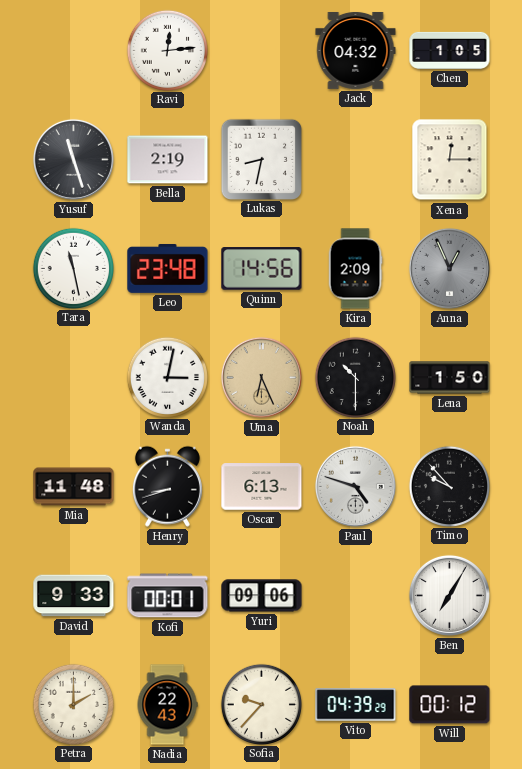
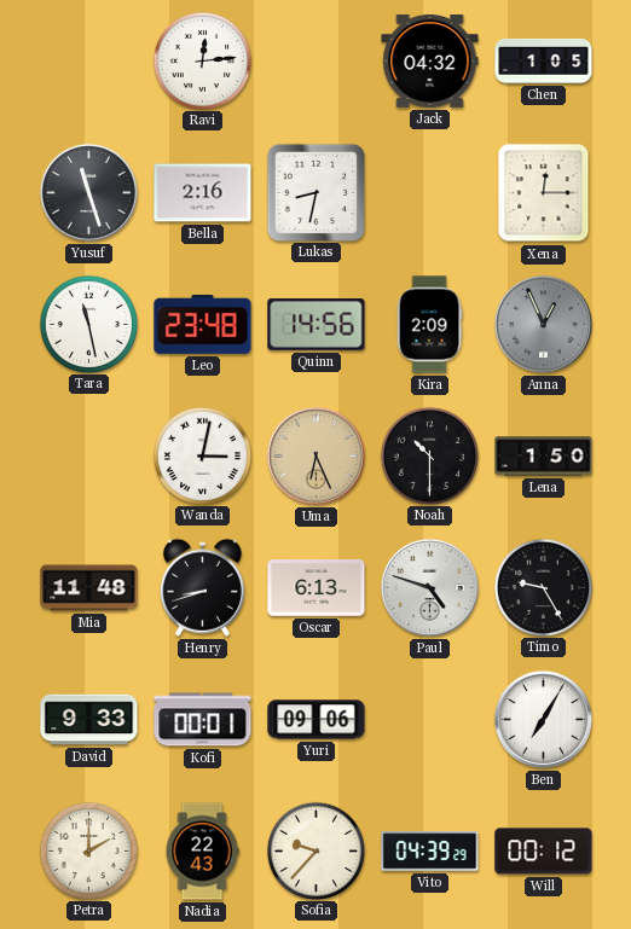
Bella: 2:19 -> 2:16
Timo: 9:53 -> 9:25
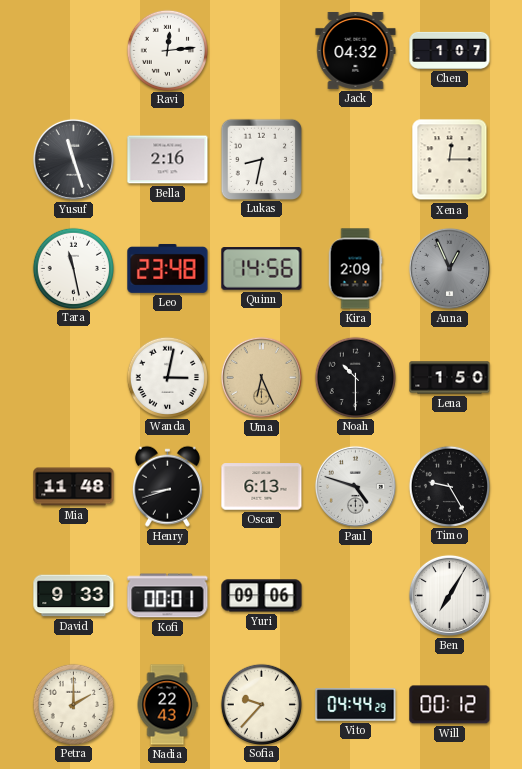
Chen: 1:05 -> 1:07
Vito: 04:39 -> 04:44
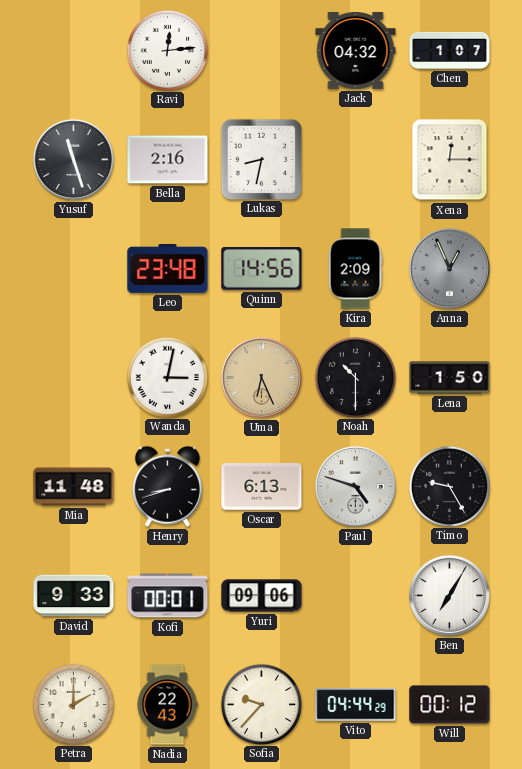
Tara: 11:28 -> none
